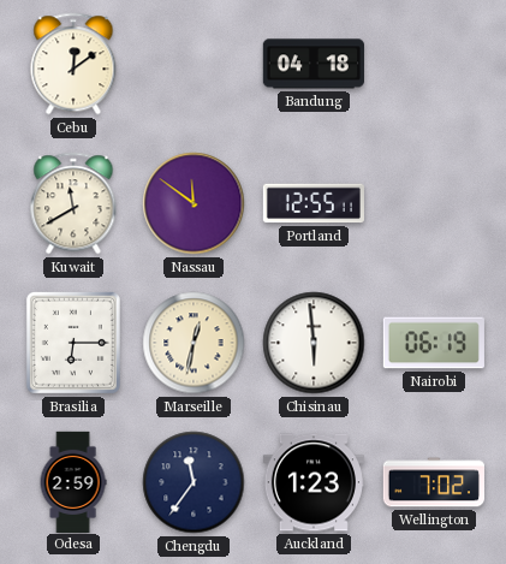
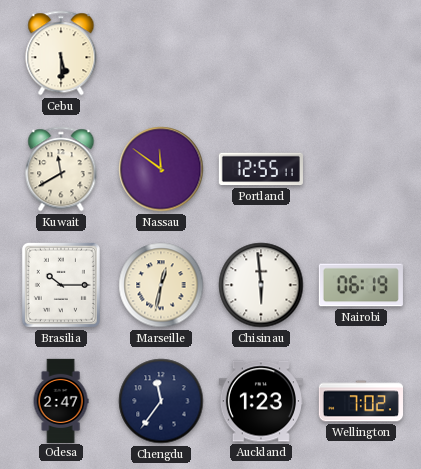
Cebu: 12:09 -> 5:30
Bandung: 04:18 -> none
Brasilia: 6:15 -> 10:15
Odesa: 2:59 -> 2:47
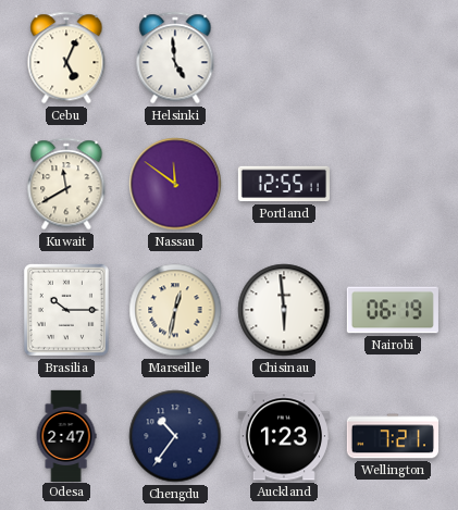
Cebu: 5:30 -> 5:04
Helsinki: none -> 4:59
Chengdu: 11:36 -> 10:36
Wellington: 7:02 -> 7:21
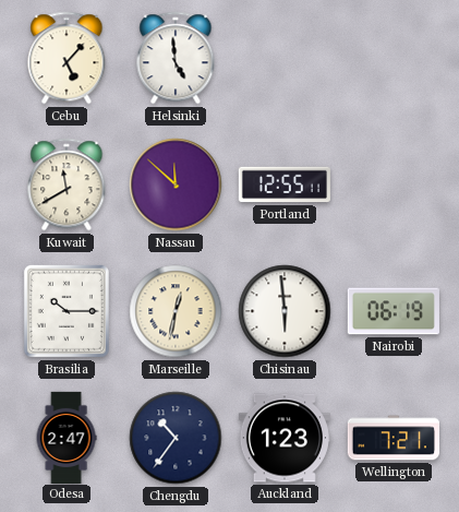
Cebu: 5:04 -> 5:07
Nassau: 11:51 -> 11:52
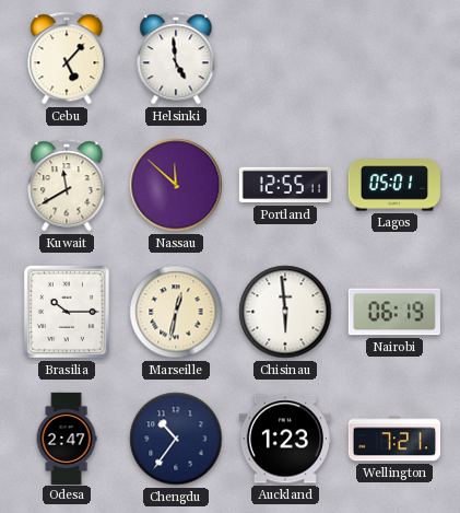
Lagos: none -> 05:01
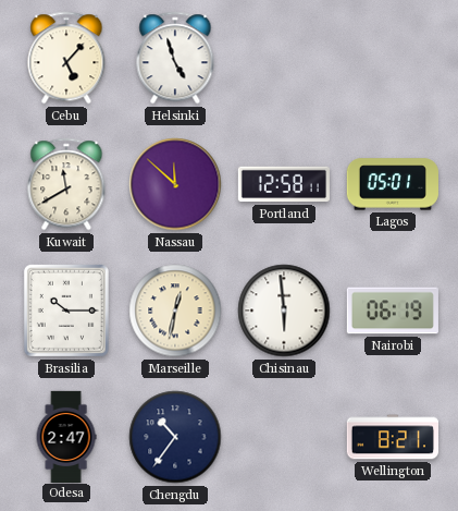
Helsinki: 4:59 -> 4:57
Portland: 12:55 -> 12:58
Auckland: 1:23 -> none
Wellington: 7:21 -> 8:21
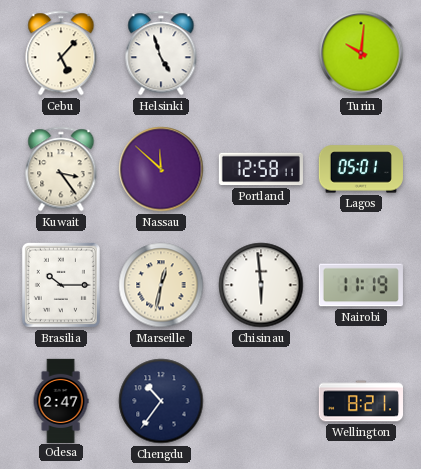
Turin: none -> 10:01
Kuwait: 11:40 -> 3:24
Nairobi: 06:19 -> 11:19
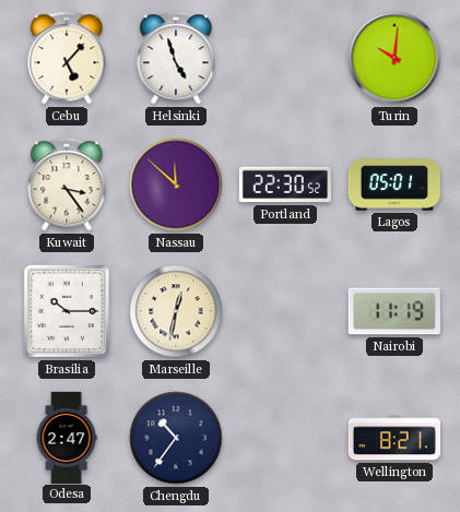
Portland: 12:58 -> 22:30
Chisinau: 5:59 -> none
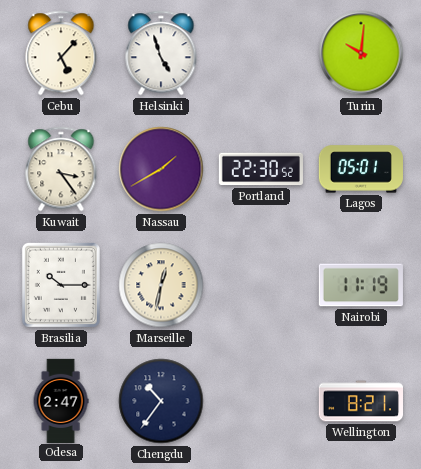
Nassau: 11:52 -> 1:40
